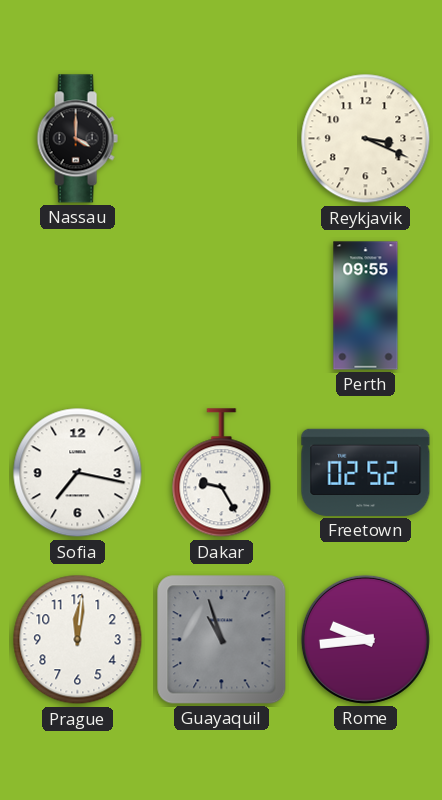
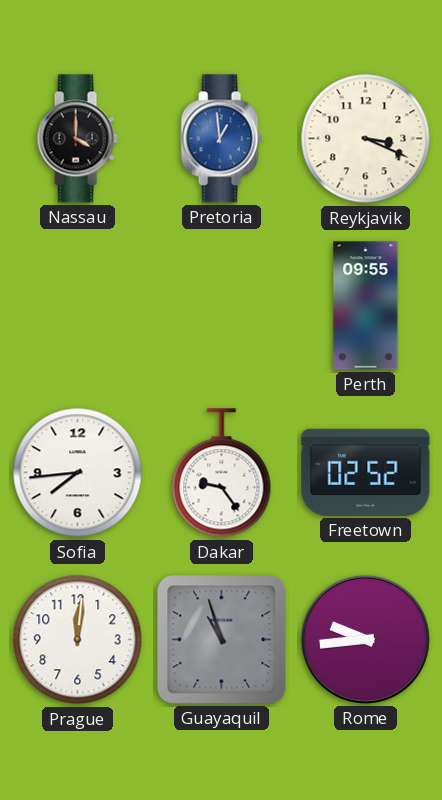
Pretoria: none -> 12:59
Sofia: 7:17 -> 7:44
Dakar: 9:25 -> 9:24
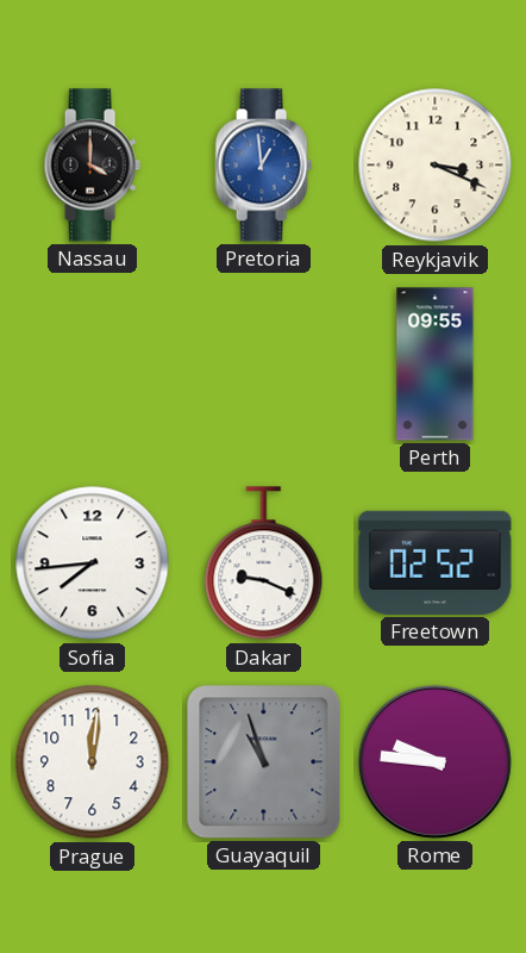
Dakar: 9:24 -> 9:19
Rome: 9:44 -> 9:46
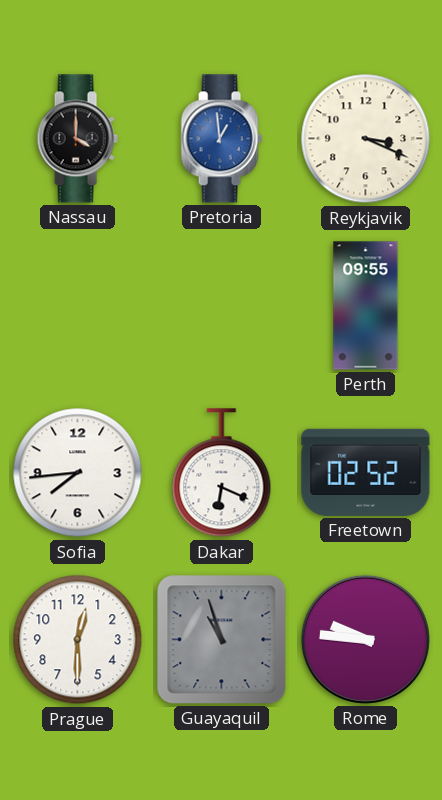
Dakar: 9:19 -> 6:19
Prague: 12:01 -> 12:30
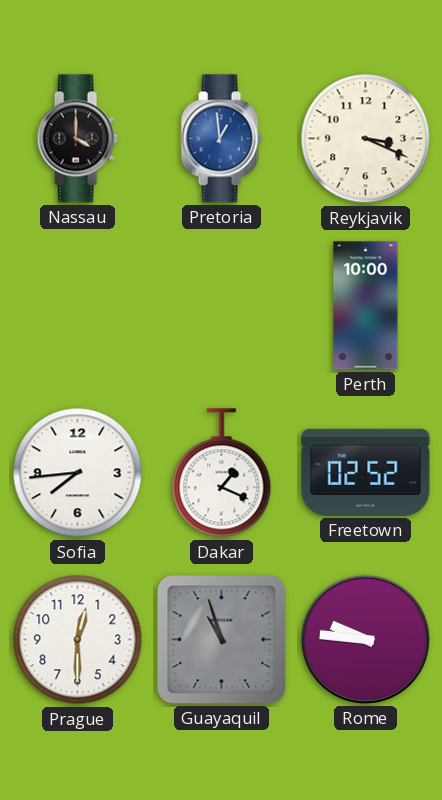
Perth: 09:55 -> 10:00
Dakar: 6:19 -> 1:19
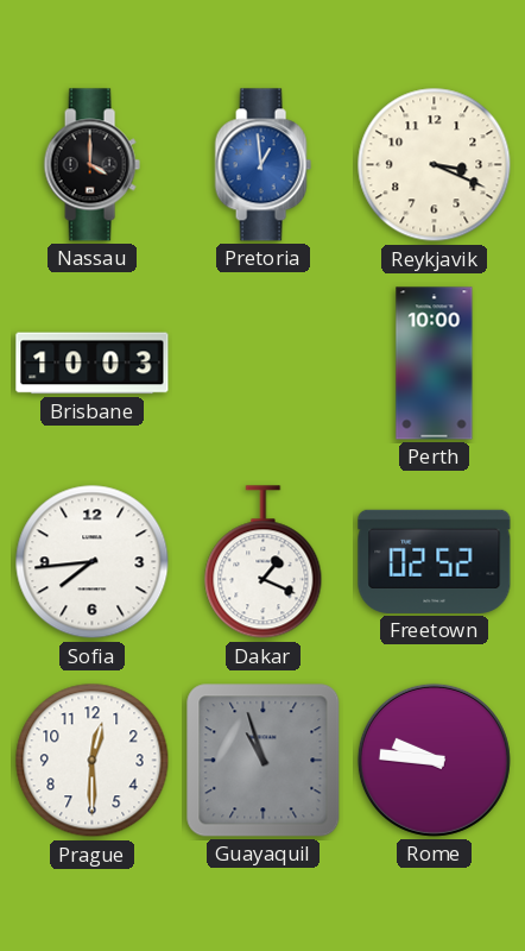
Brisbane: none -> 10:03
